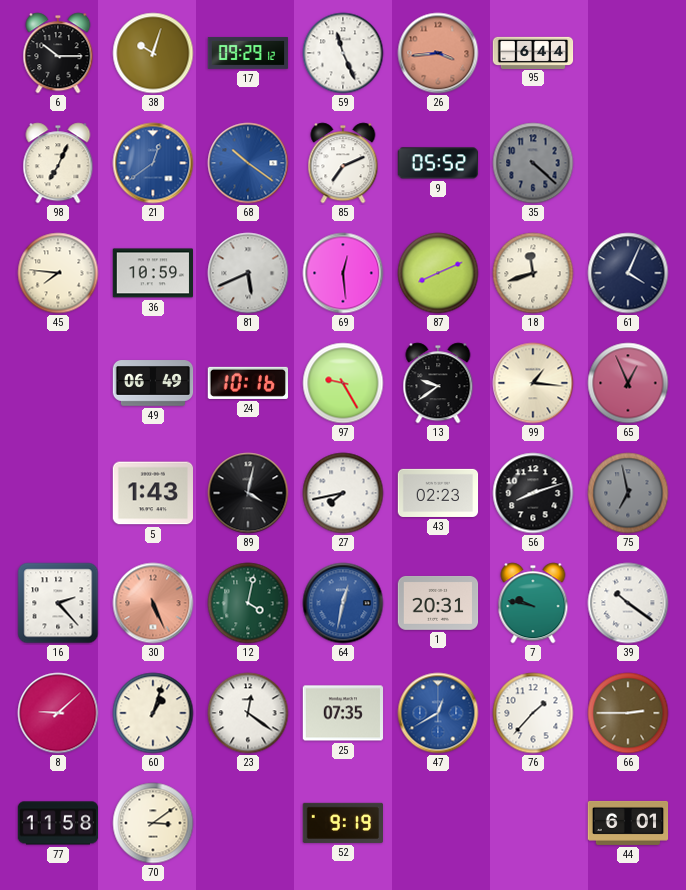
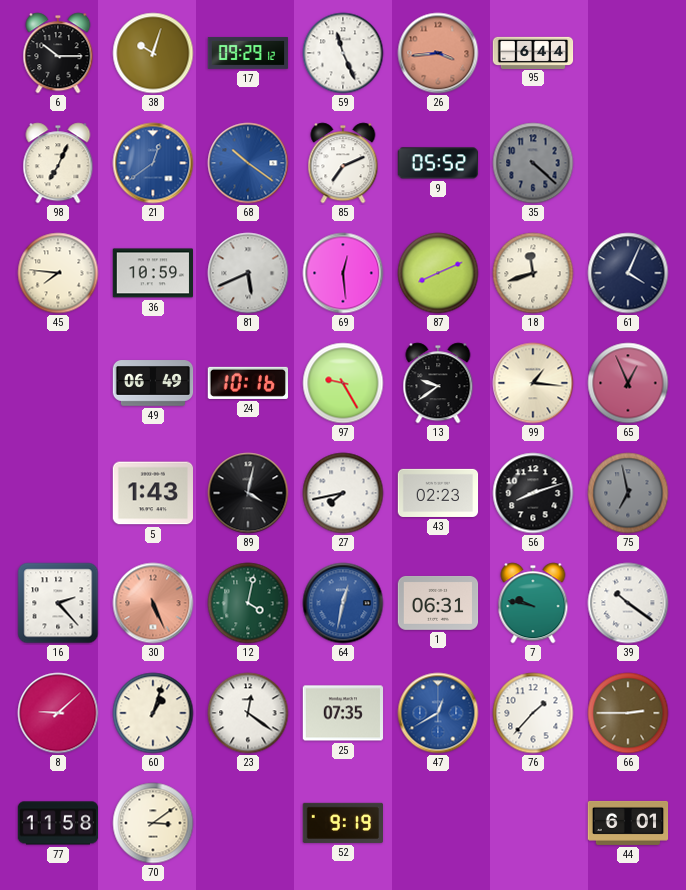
1: 20:31 -> 06:31
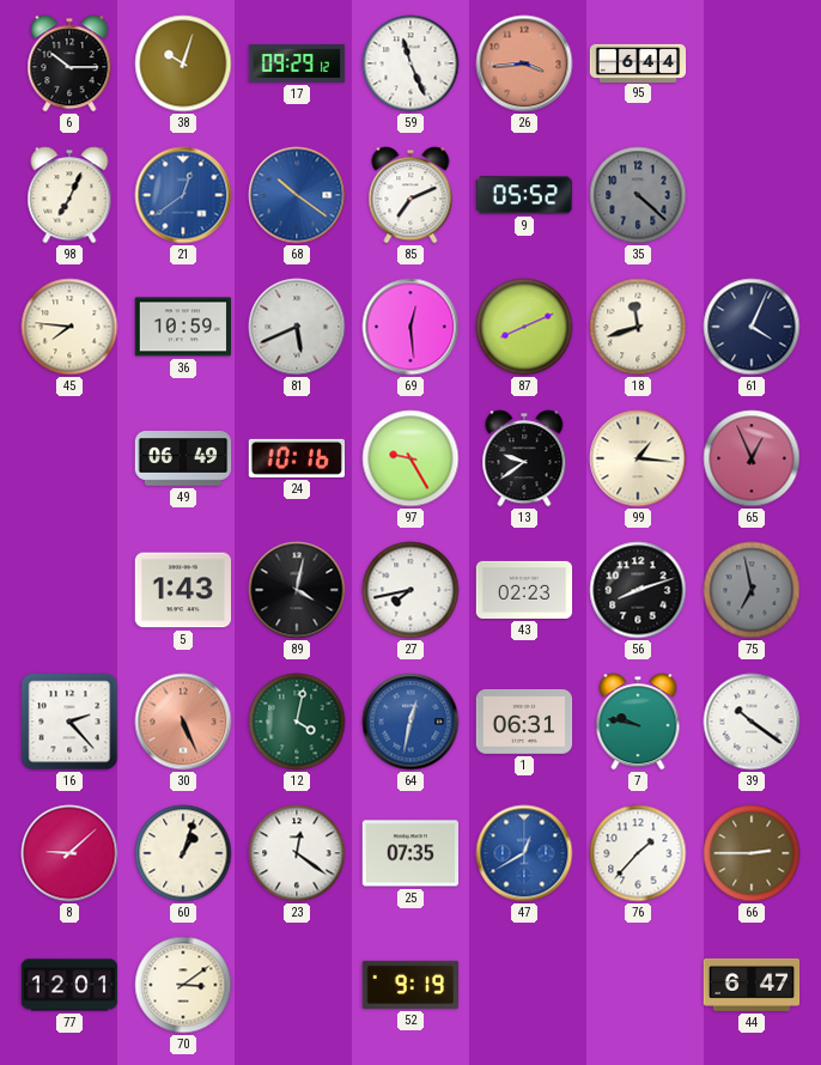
77: 11:58 -> 12:01
44: 6:01 -> 6:47
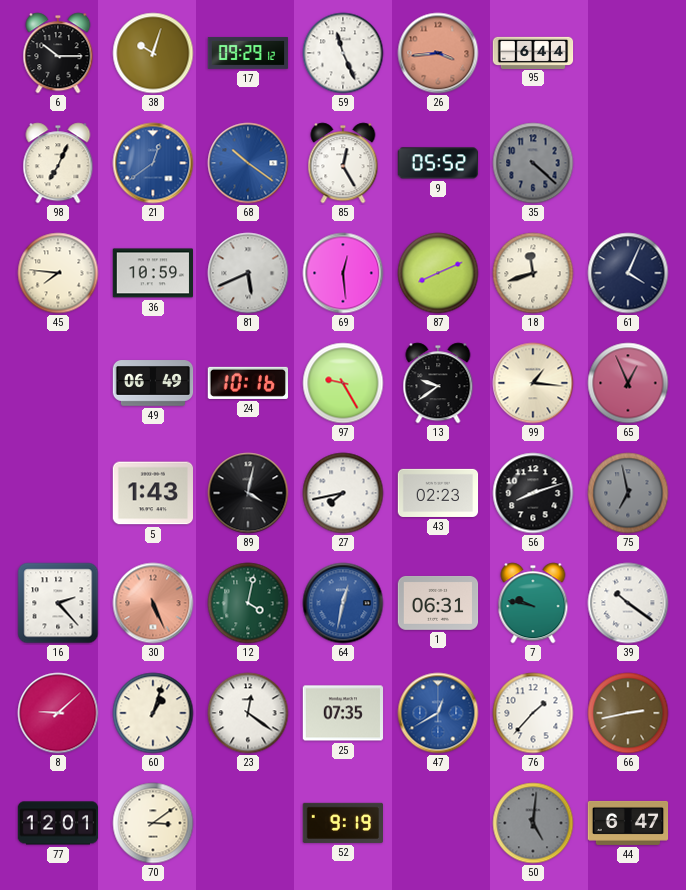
85: 7:11 -> 12:25
66: 2:45 -> 2:43
50: none -> 5:01
